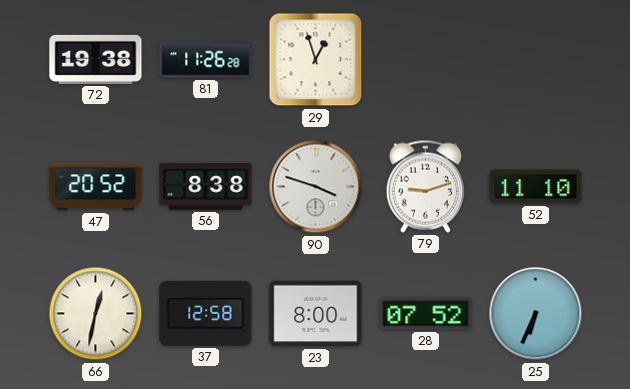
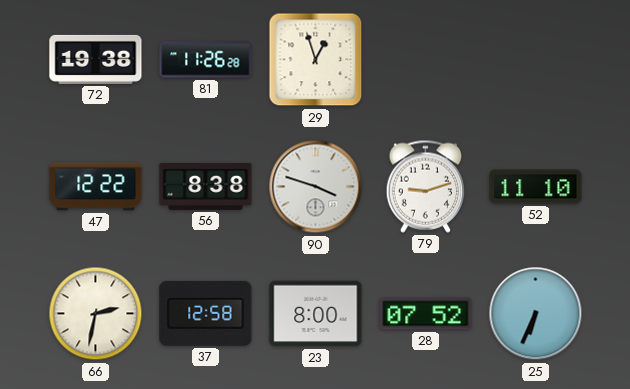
47: 20:52 -> 12:22
66: 12:32 -> 2:32
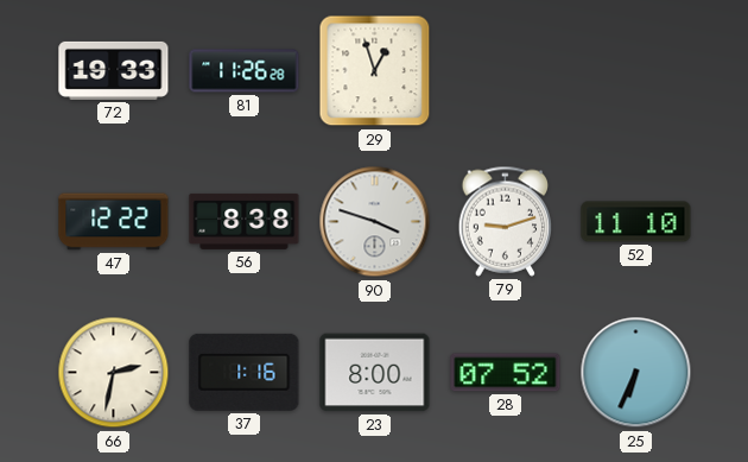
72: 19:38 -> 19:33
37: 12:58 -> 1:16
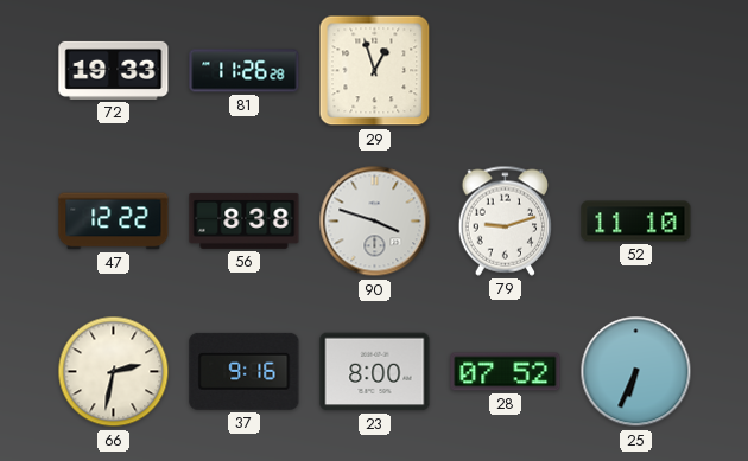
37: 1:16 -> 9:16
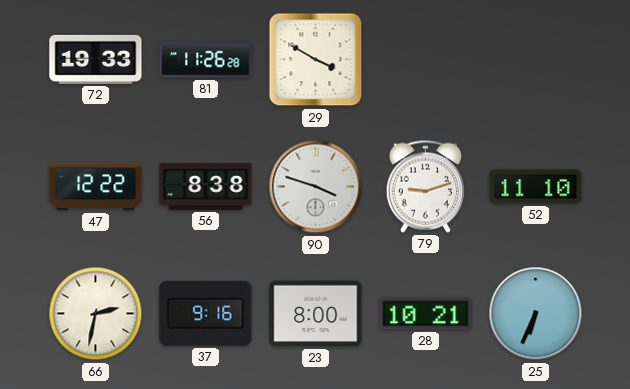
29: 12:57 -> 3:50
28: 07:52 -> 10:21
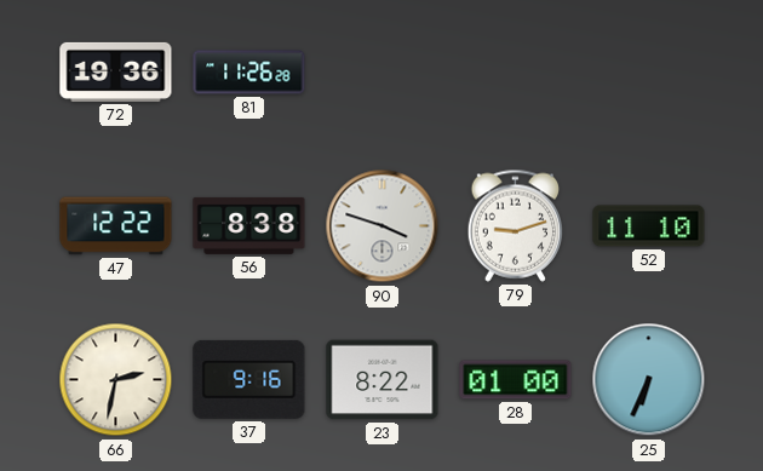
72: 19:33 -> 19:36
29: 3:50 -> none
23: 8:00 -> 8:22
28: 10:21 -> 01:00
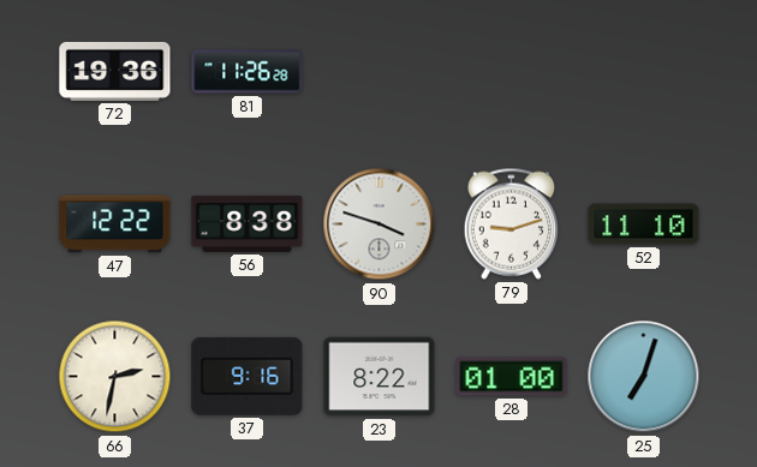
25: 6:34 -> 7:03
